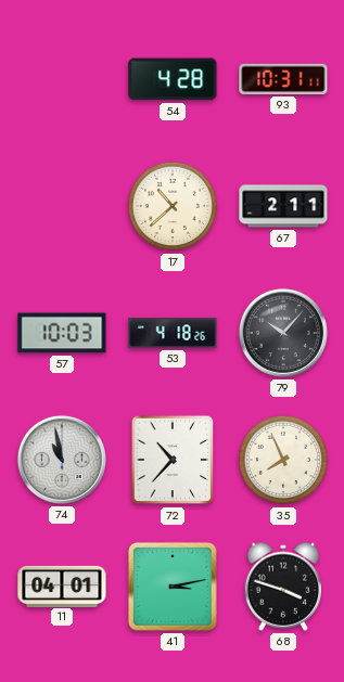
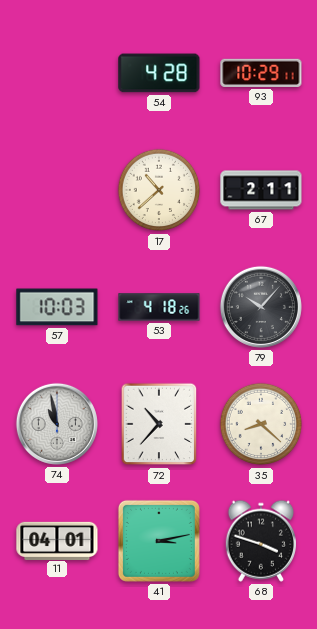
93: 10:31 -> 10:29
35: 7:56 -> 8:22
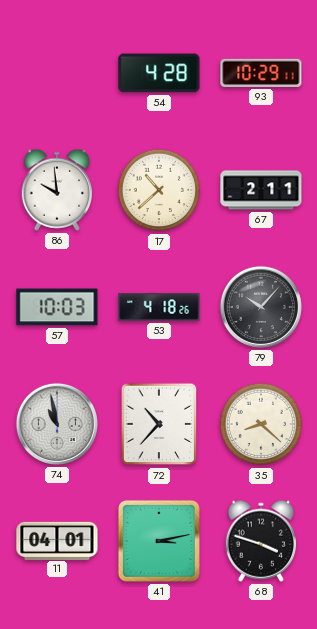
86: none -> 9:59
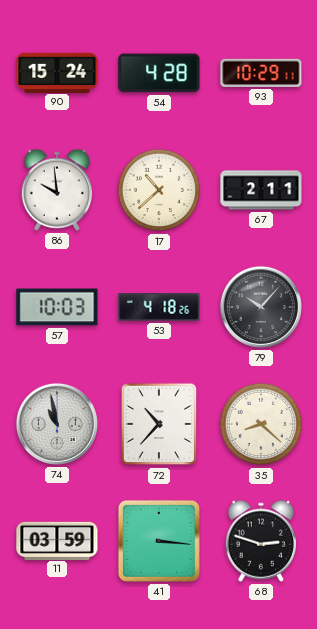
90: none -> 15:24
11: 04:01 -> 03:59
41: 3:13 -> 3:16
68: 3:48 -> 2:48
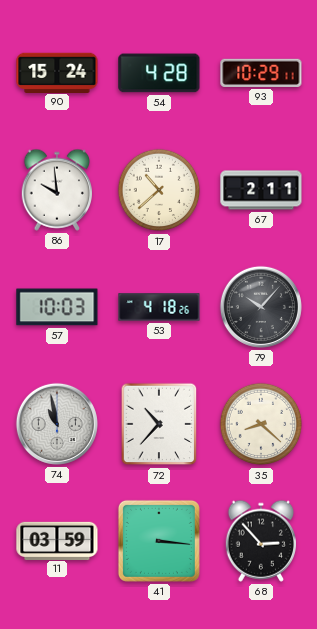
68: 2:48 -> 2:53
